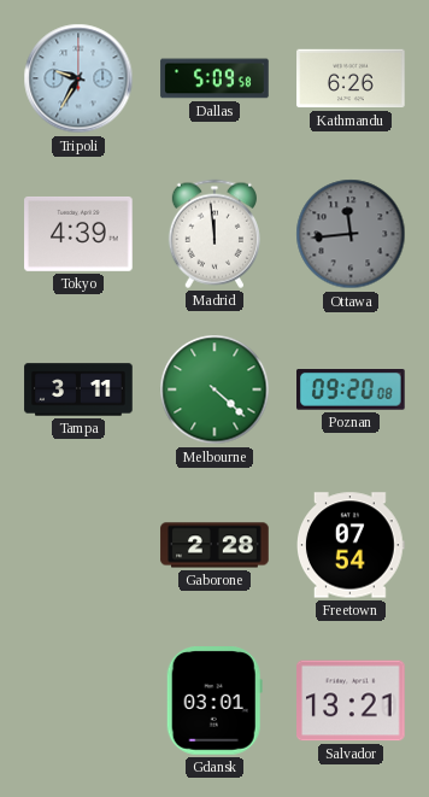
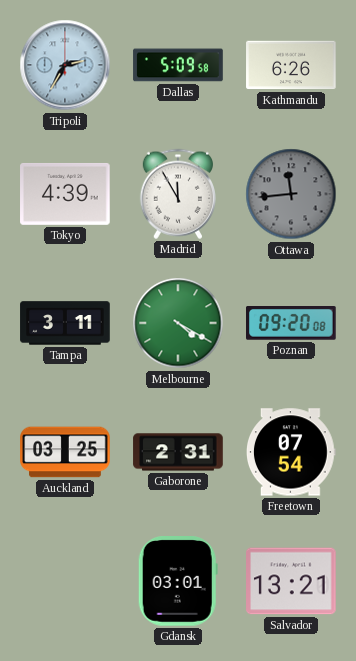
Tripoli: 9:35 -> 2:35
Madrid: 11:59 -> 11:55
Melbourne: 4:22 -> 4:20
Auckland: none -> 03:25
Gaborone: 2:28 -> 2:31
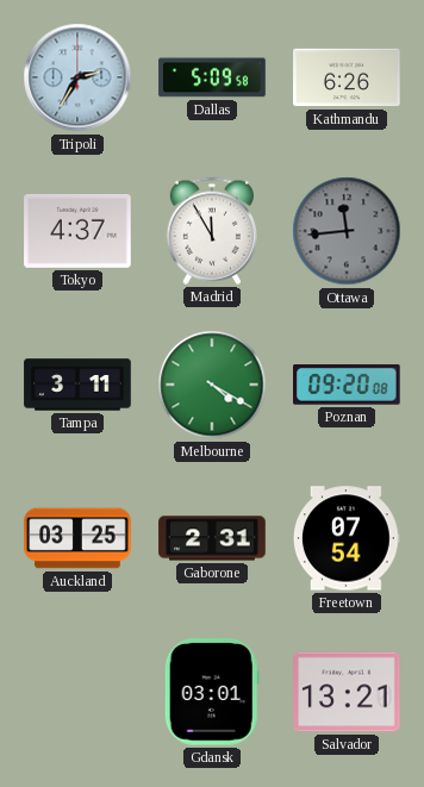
Tokyo: 4:39 -> 4:37
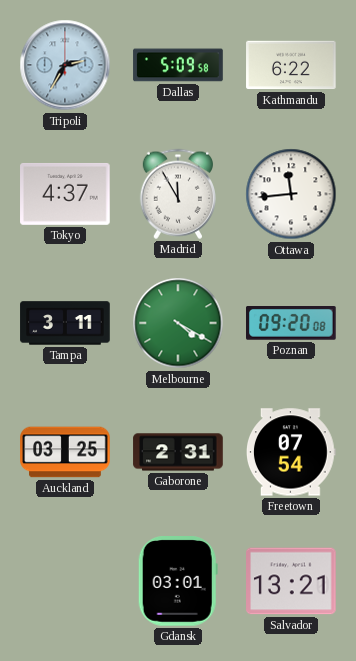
Kathmandu: 6:26 -> 6:22
Ottawa dial: grey -> white
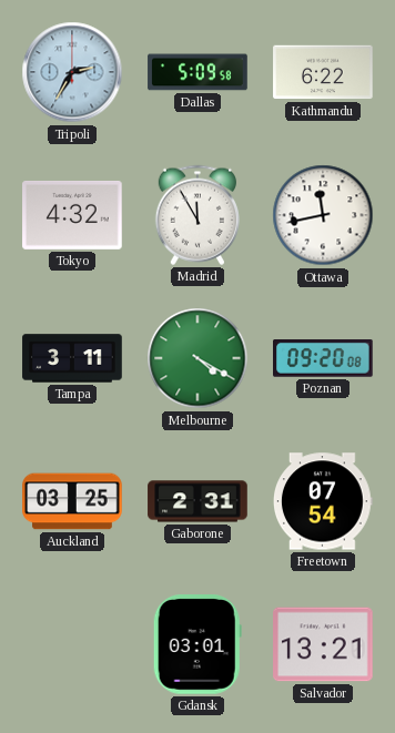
Tokyo: 4:37 -> 4:32
Ottawa: 11:44 -> 11:43
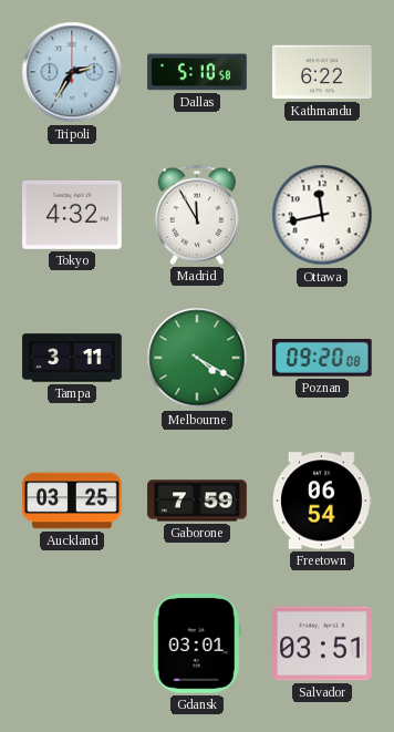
Dallas: 5:09 -> 5:10
Gaborone: 2:31 -> 7:59
Freetown: 07:54 -> 06:54
Salvador: 13:21 -> 03:51
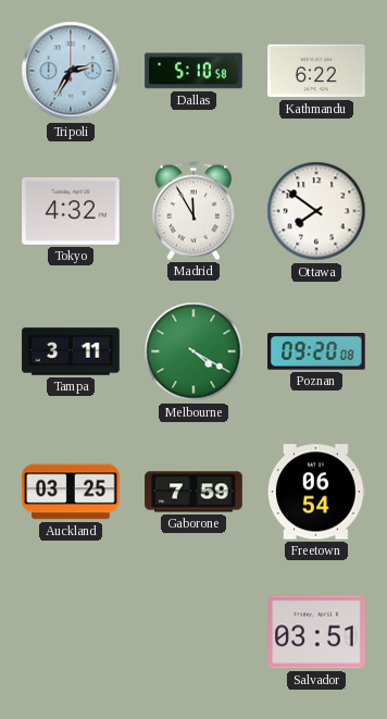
Ottawa: 11:43 -> 7:51
Gdansk: 03:01 -> none
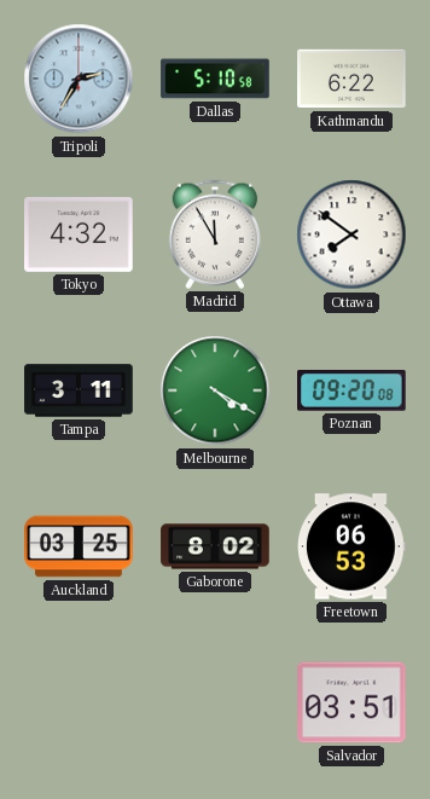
Gaborone: 7:59 -> 8:02
Freetown: 06:54 -> 06:53
